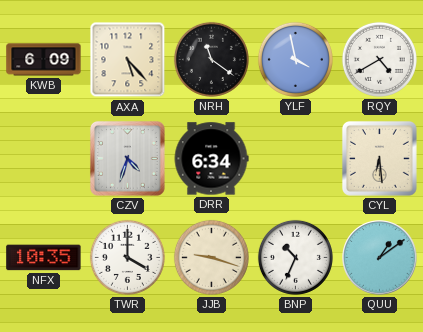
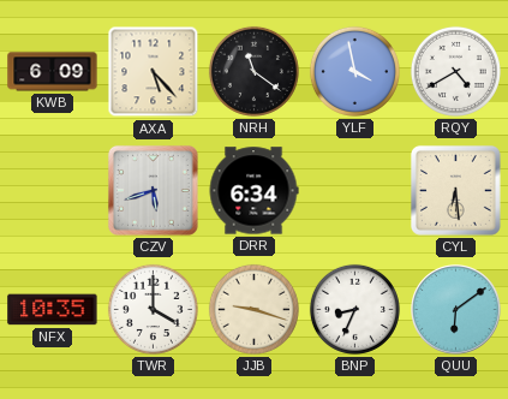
CZV: 4:33 -> 5:42
BNP: 10:34 -> 8:34
QUU: 1:09 -> 6:09
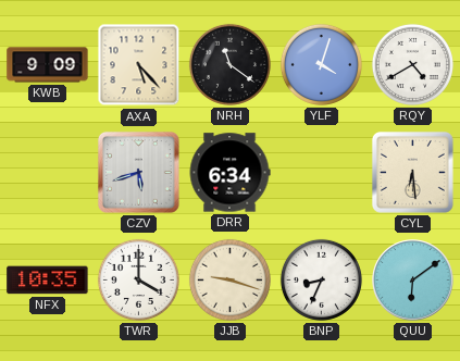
KWB: 6:09 -> 9:09
YLF: 3:58 -> 4:03
